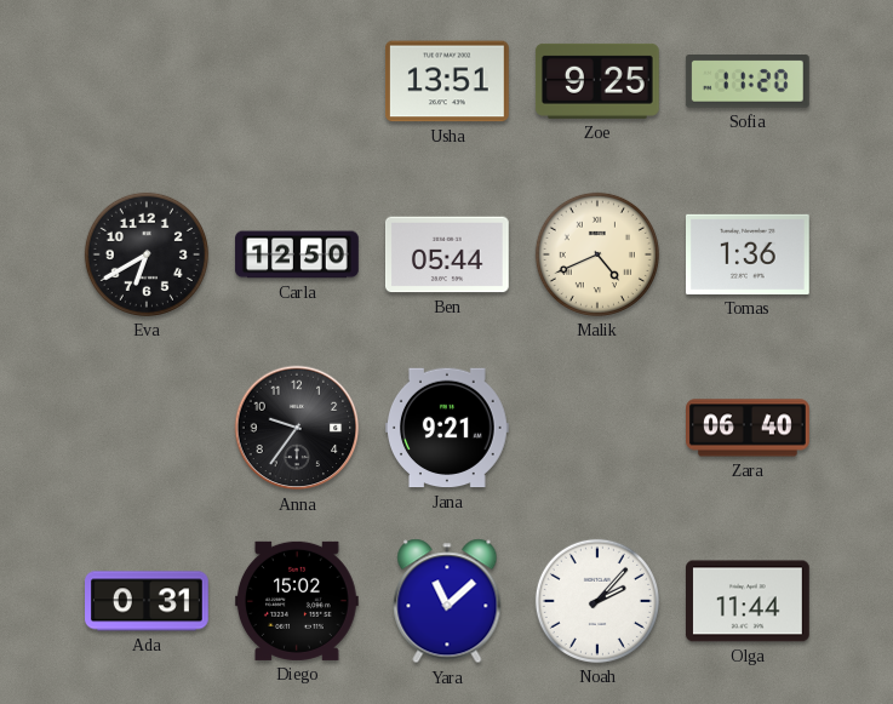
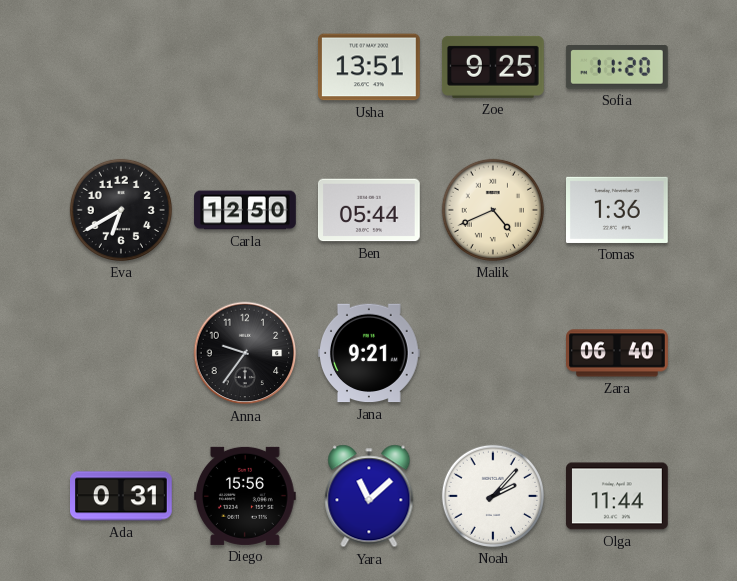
Diego: 15:02 -> 15:56
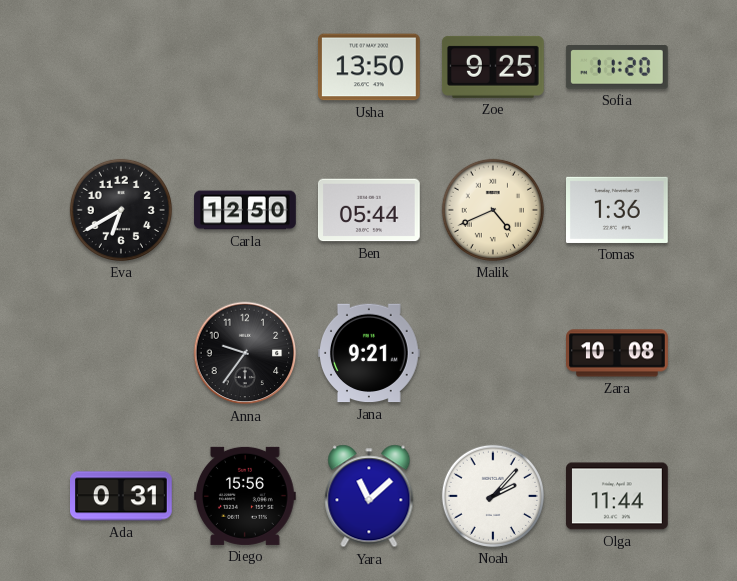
Usha: 13:51 -> 13:50
Zara: 06:40 -> 10:08
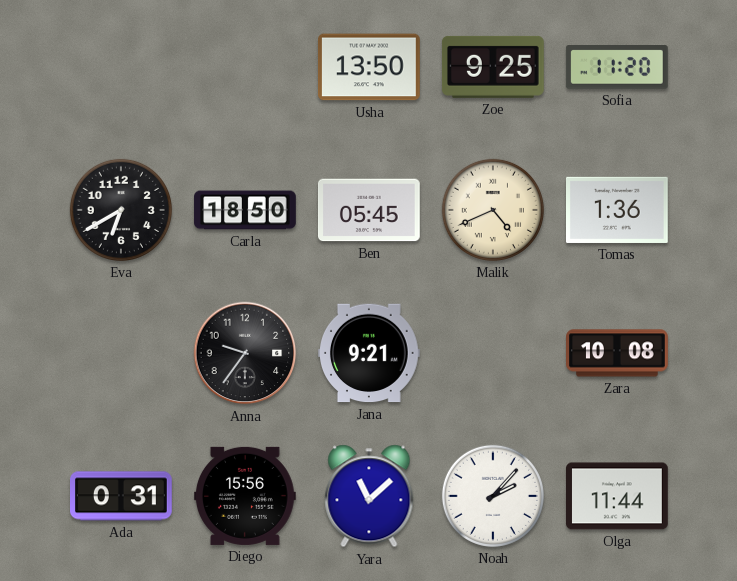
Carla: 12:50 -> 18:50
Ben: 05:44 -> 05:45
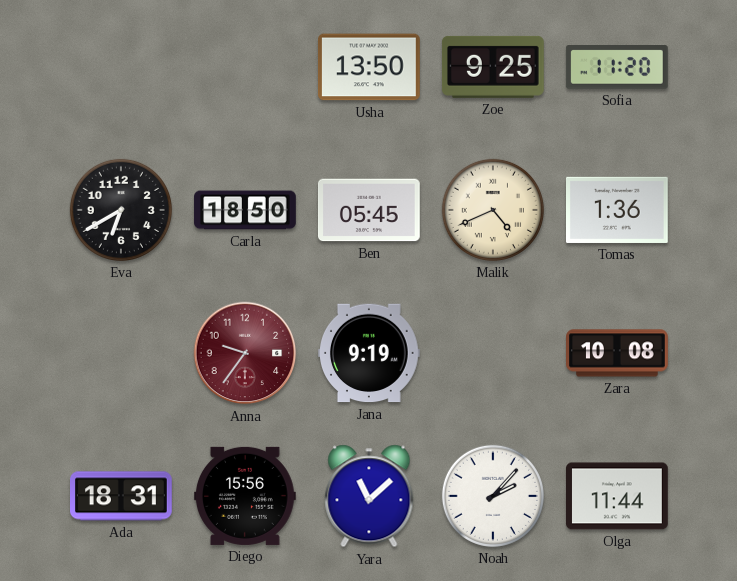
Anna dial: black -> burgundy
Jana: 9:21 -> 9:19
Ada: 0:31 -> 18:31
